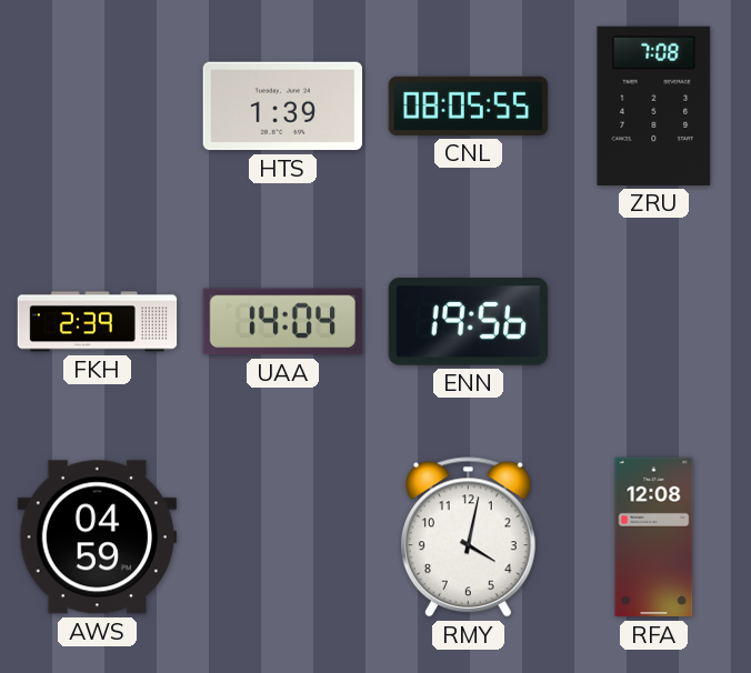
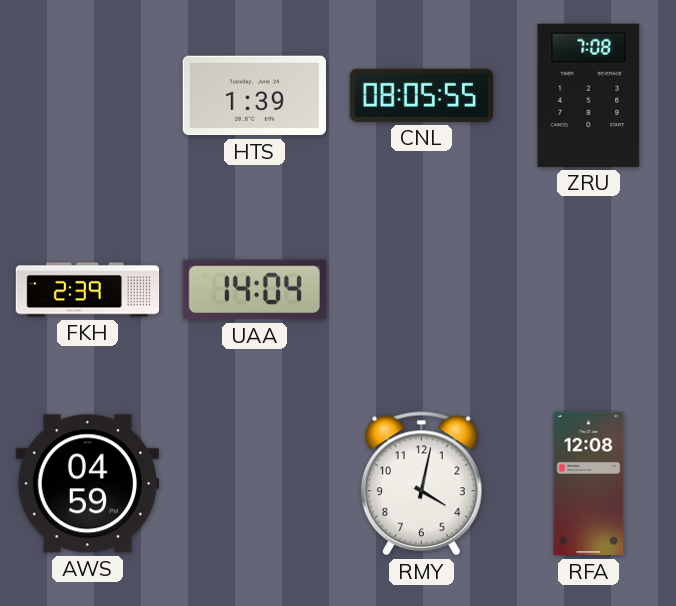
ENN: 19:56 -> none
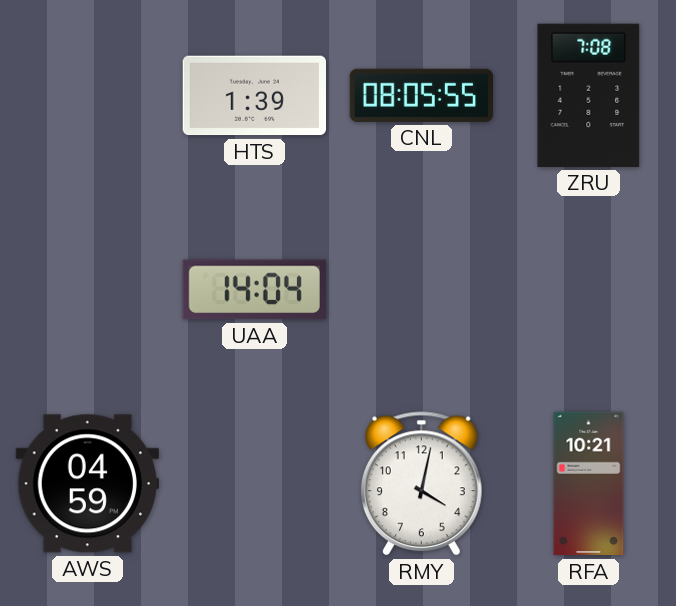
FKH: 2:39 -> none
RFA: 12:08 -> 10:21
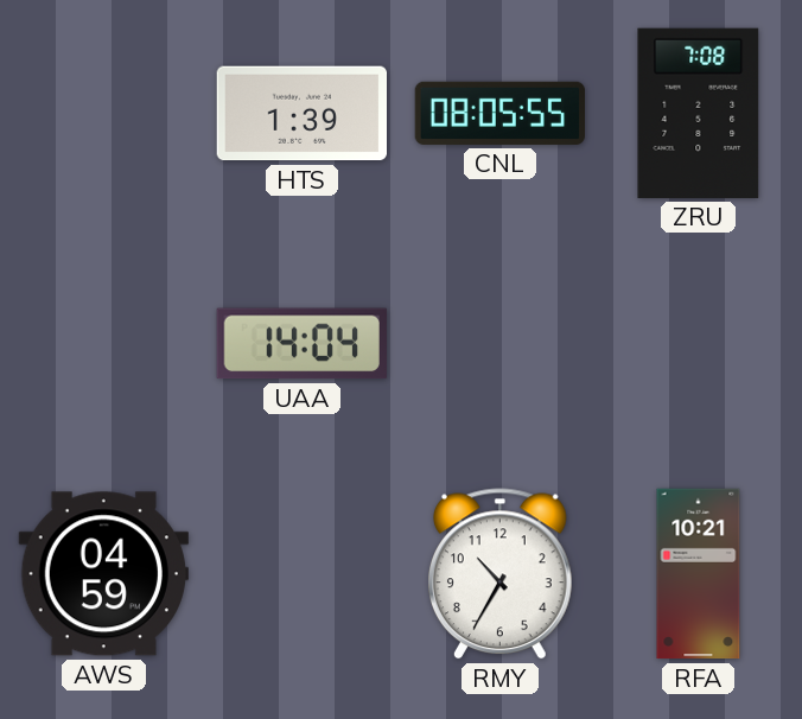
RMY: 4:02 -> 10:35
